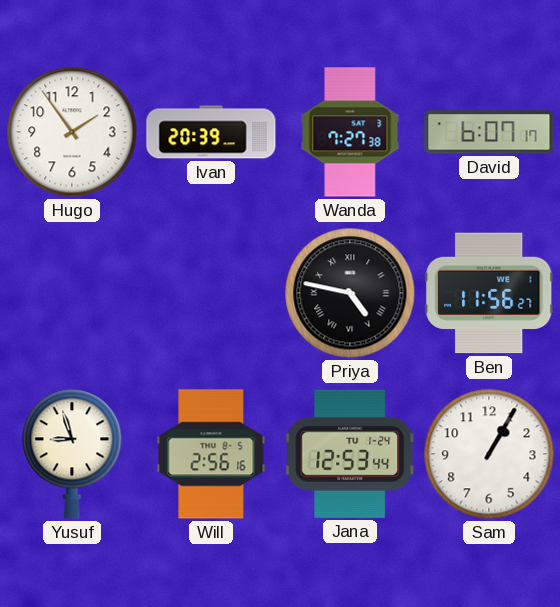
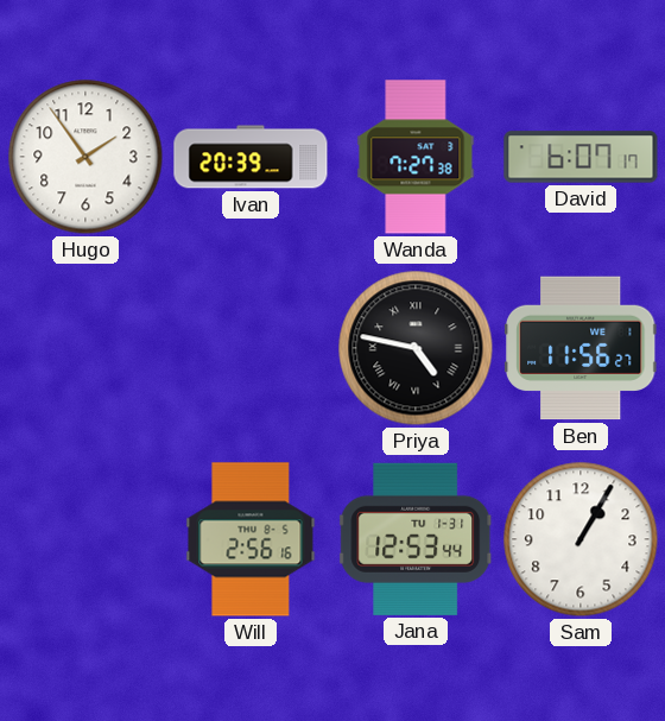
Yusuf: 8:57 -> none
Jana date: TU 1-24 -> TU 1-31
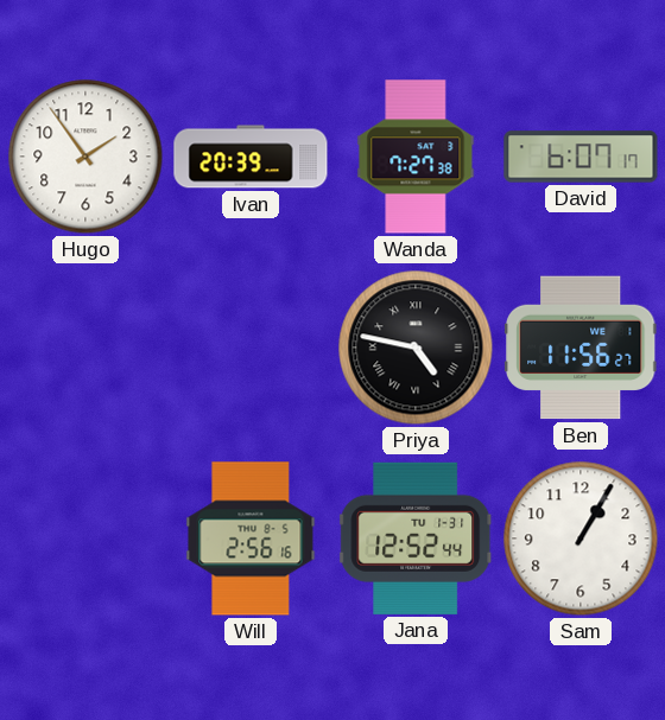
Jana: 12:53 -> 12:52
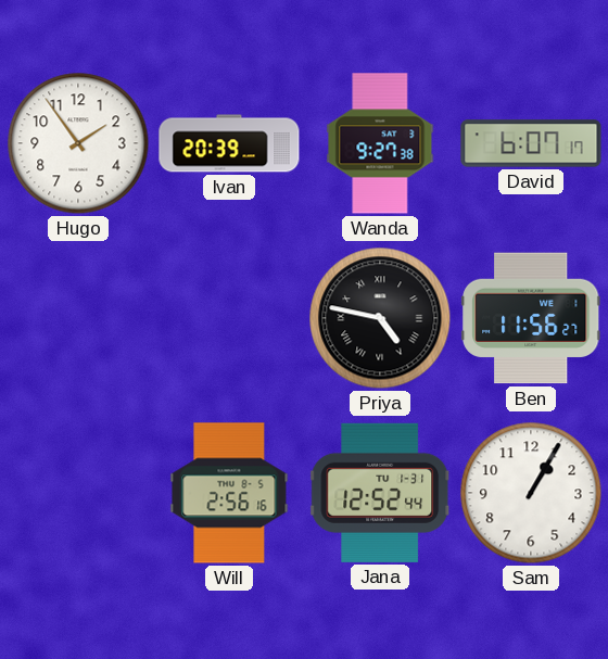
Wanda: 7:27 -> 9:27
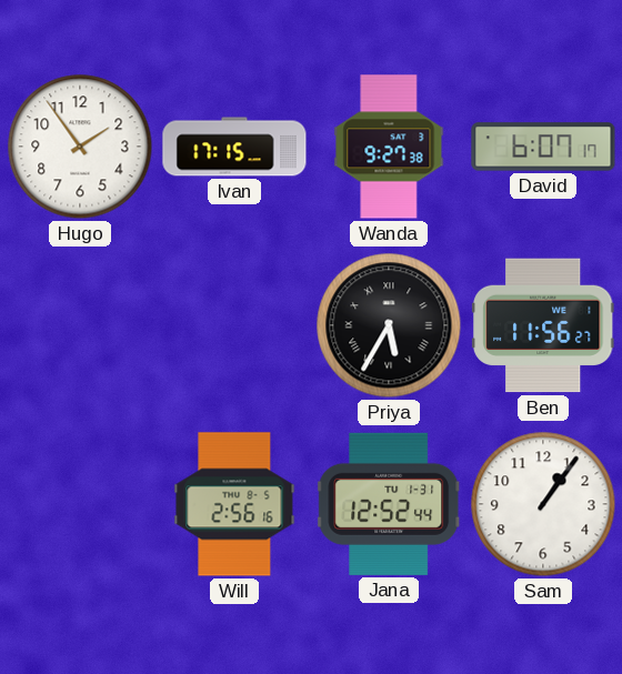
Ivan: 20:39 -> 17:15
Priya: 4:47 -> 5:35
Sam: 1:05 -> 1:06
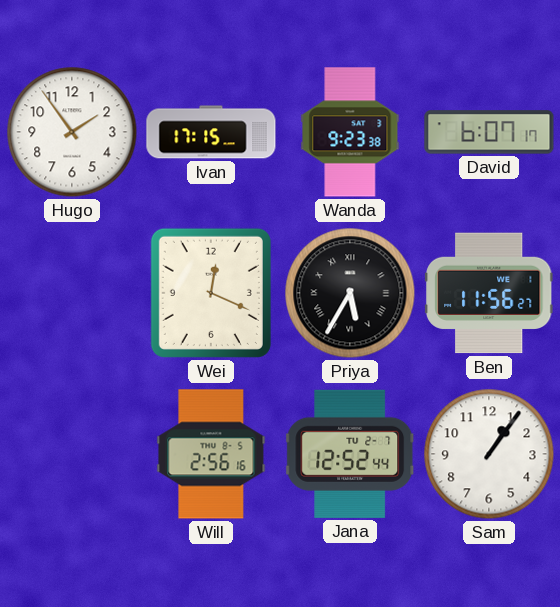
Wanda: 9:27 -> 9:23
Wei: none -> 12:19
Jana date: TU 1-31 -> TU 2-7
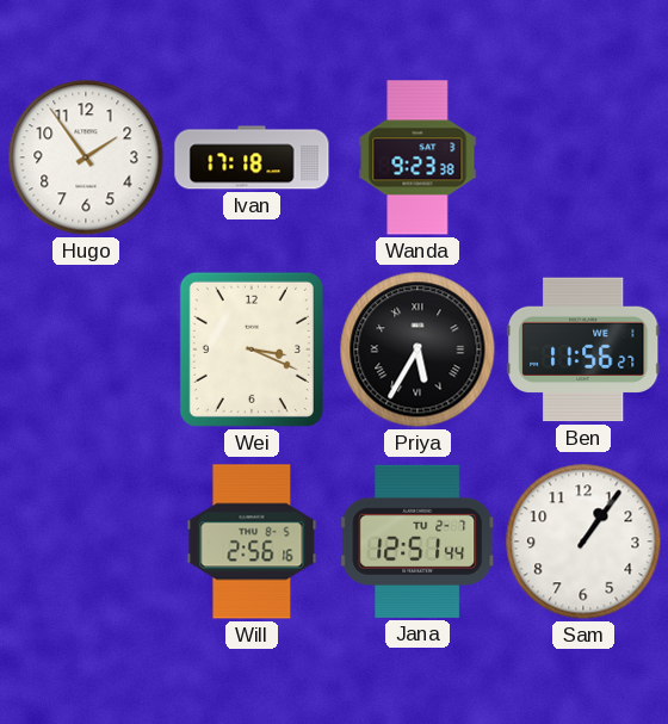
Ivan: 17:15 -> 17:18
David: 6:07 -> none
Wei: 12:19 -> 3:19
Jana: 12:52 -> 12:51
